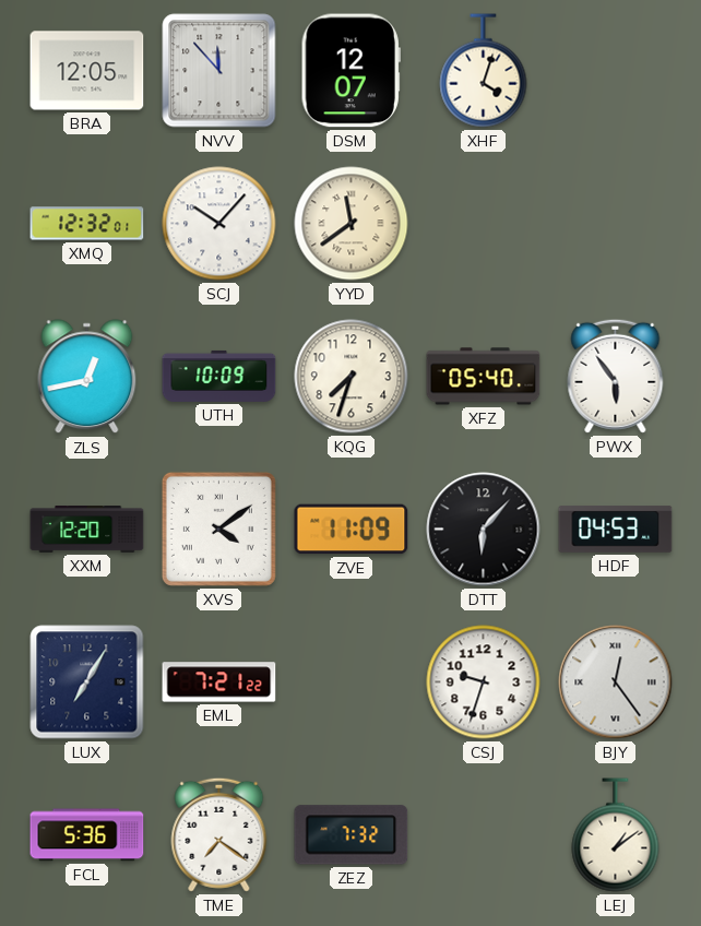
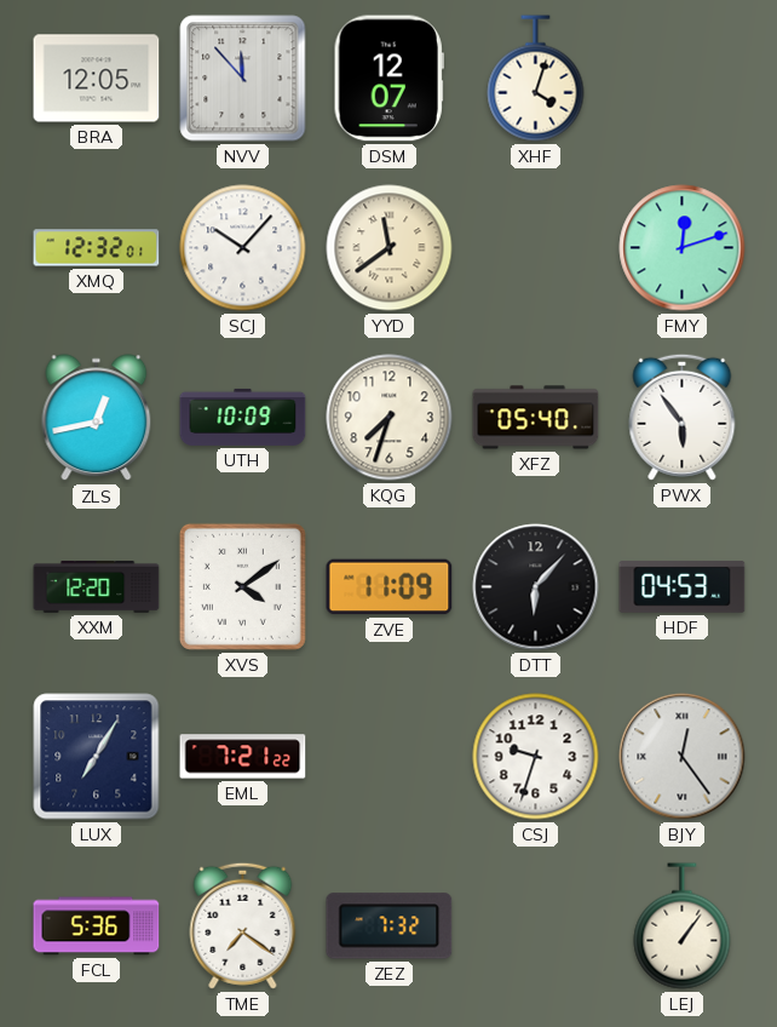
FMY: none -> 12:12
LEJ: 1:09 -> 1:06
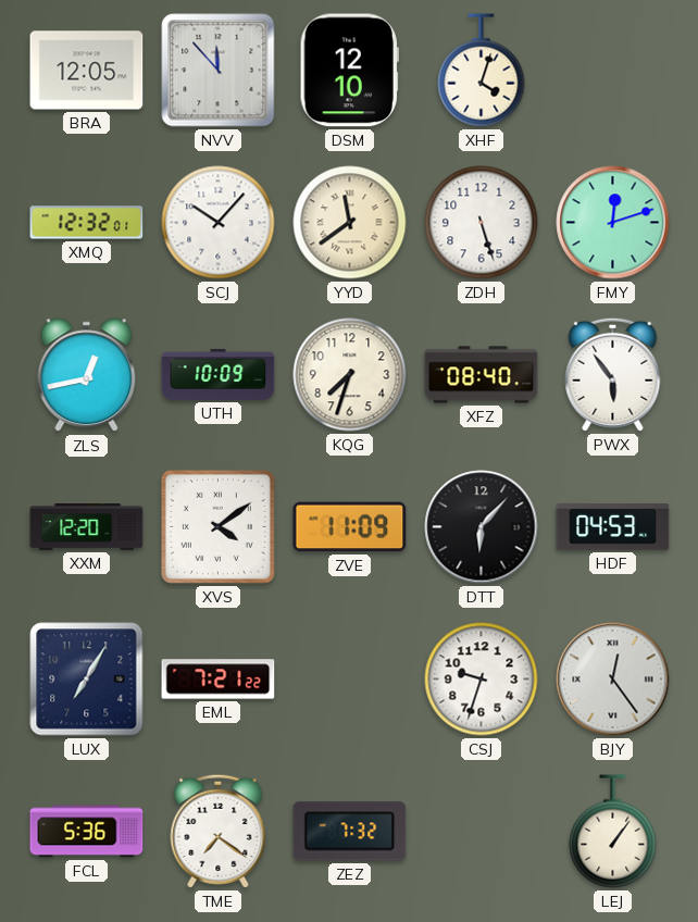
DSM: 12:07 -> 12:10
ZDH: none -> 5:27
XFZ: 05:40 -> 08:40
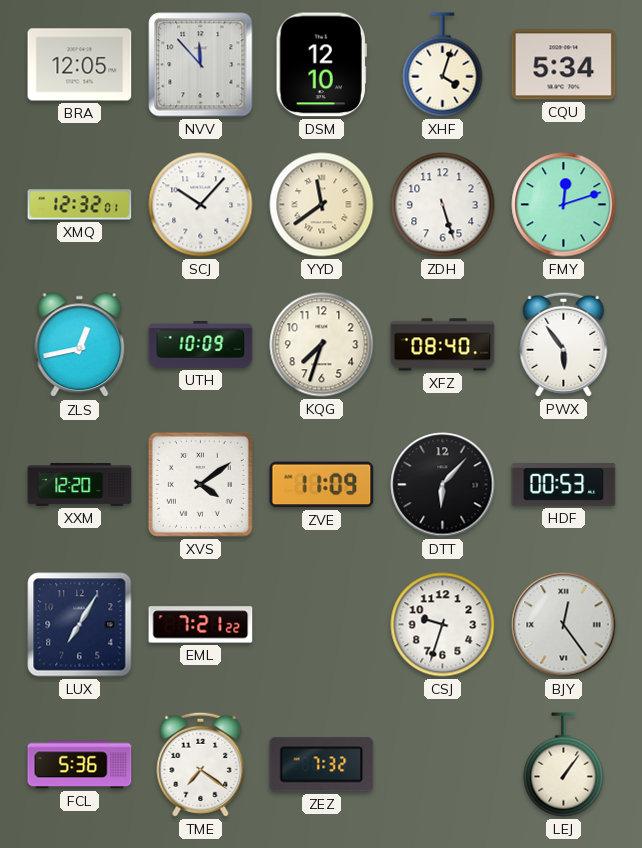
CQU: none -> 5:34
HDF: 04:53 -> 00:53
